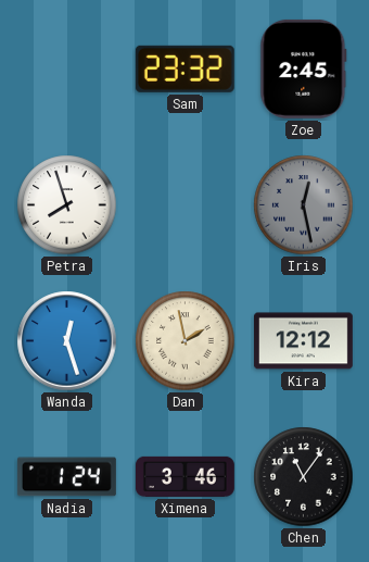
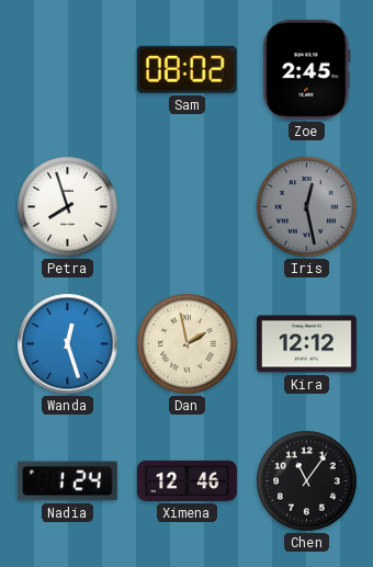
Sam: 23:32 -> 08:02
Ximena: 3:46 -> 12:46
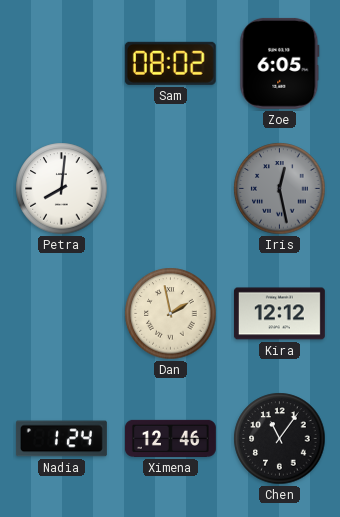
Zoe: 2:45 -> 6:05
Petra: 7:57 -> 8:01
Wanda: 12:27 -> none
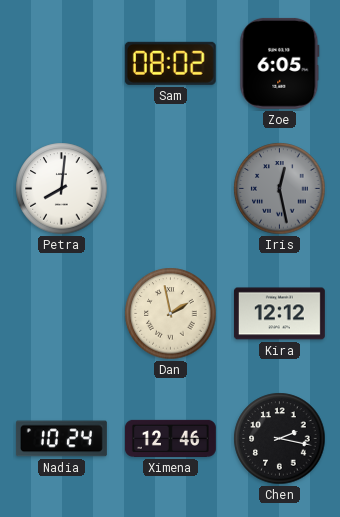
Nadia: 1:24 -> 10:24
Chen: 11:06 -> 2:17
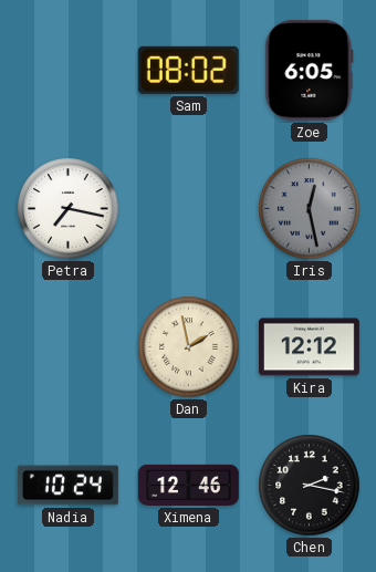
Petra: 8:01 -> 7:17
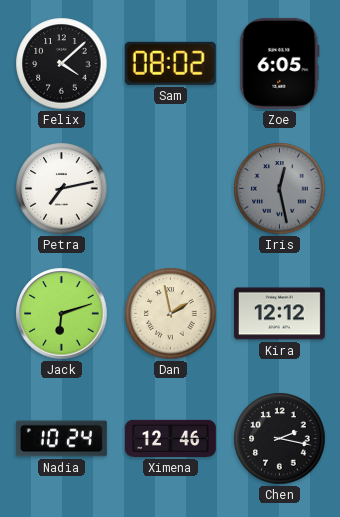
Felix: none -> 4:08
Petra: 7:17 -> 7:13
Jack: none -> 6:12
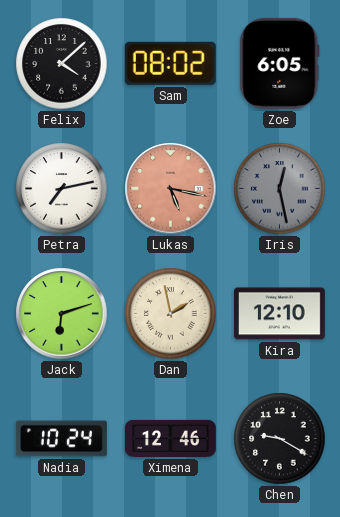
Lukas: none -> 5:17
Kira: 12:12 -> 12:10
Chen: 2:17 -> 9:20
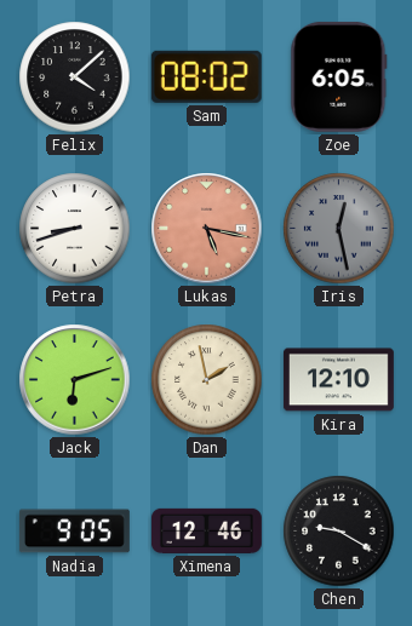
Petra: 7:13 -> 8:42
Nadia: 10:24 -> 9:05
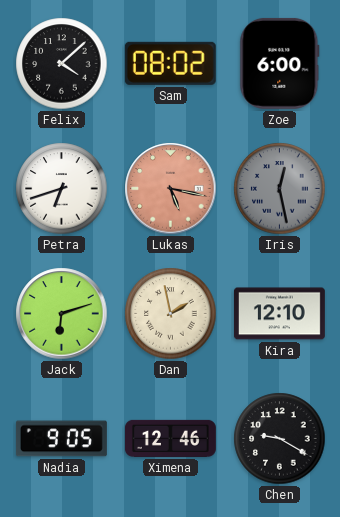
Zoe: 6:05 -> 6:00
Petra: 8:42 -> 6:42
